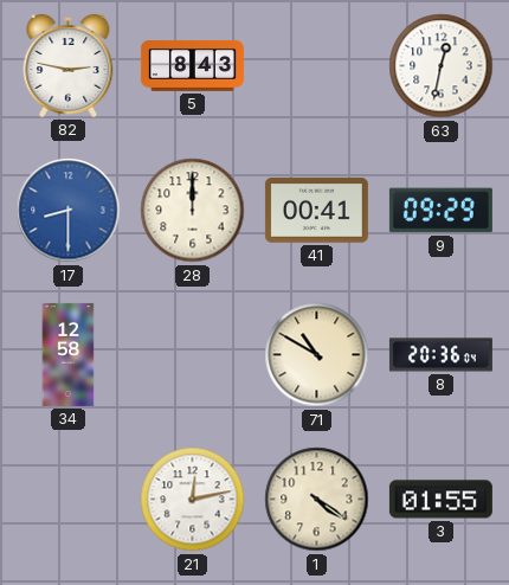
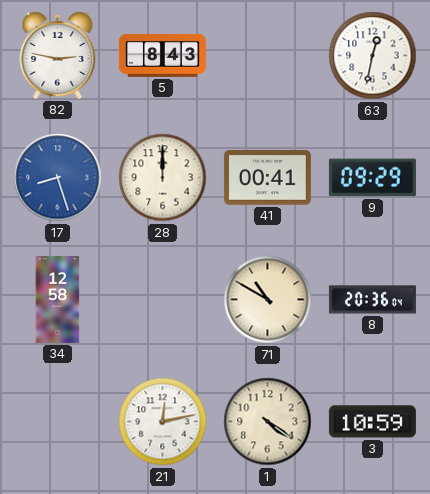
17: 8:30 -> 8:27
3: 01:55 -> 10:59
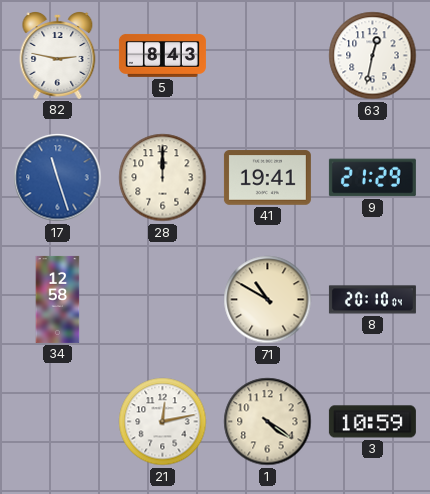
17: 8:27 -> 11:27
41: 00:41 -> 19:41
9: 09:29 -> 21:29
8: 20:36 -> 20:10
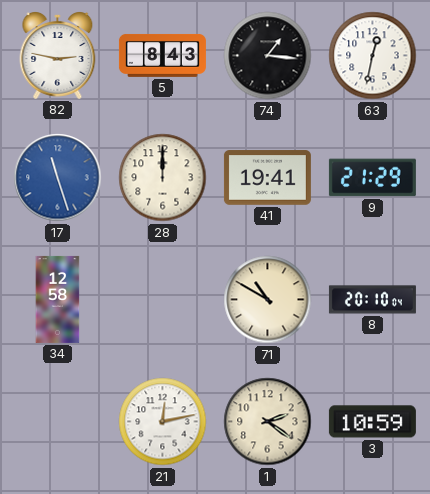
74: none -> 1:16
1: 4:21 -> 2:21
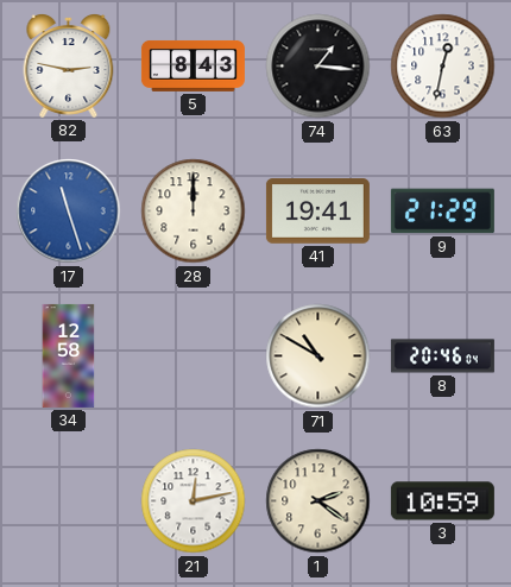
8: 20:10 -> 20:46
